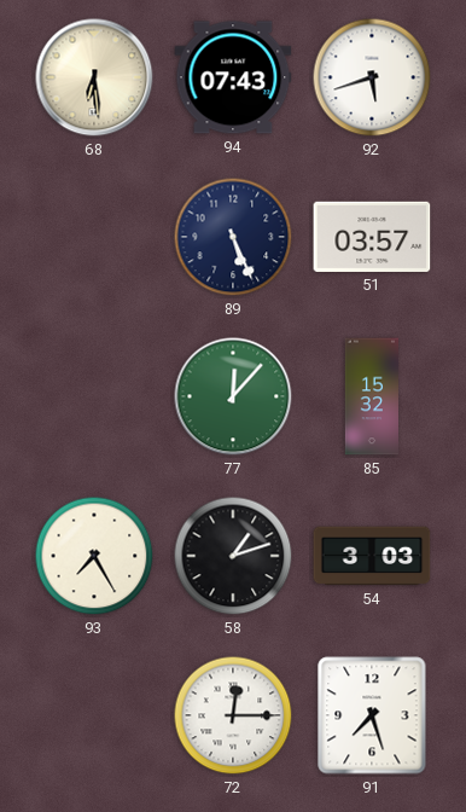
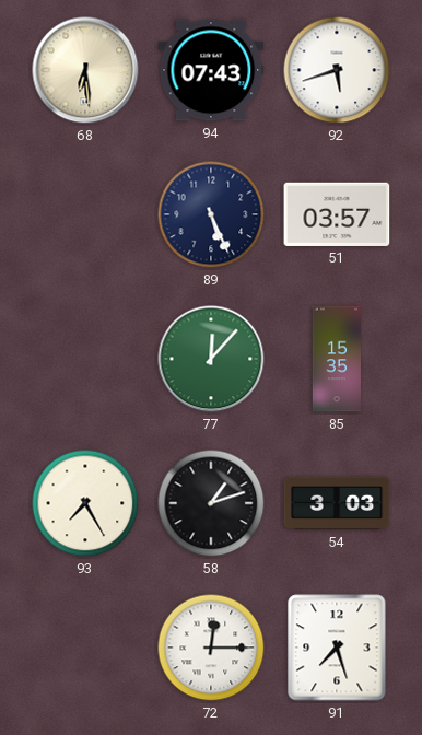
85: 15:32 -> 15:35
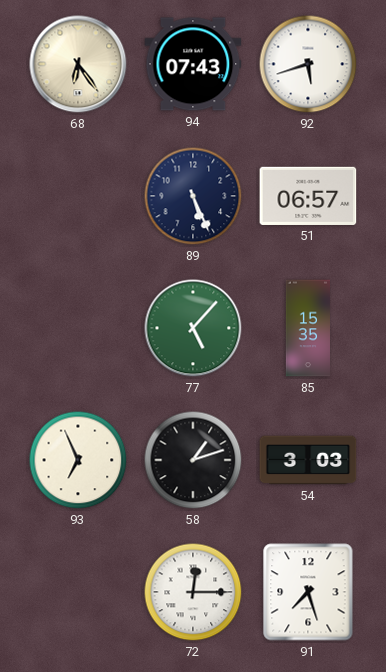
68: 6:29 -> 6:24
51: 03:57 -> 06:57
77: 12:07 -> 5:07
93: 7:25 -> 6:56
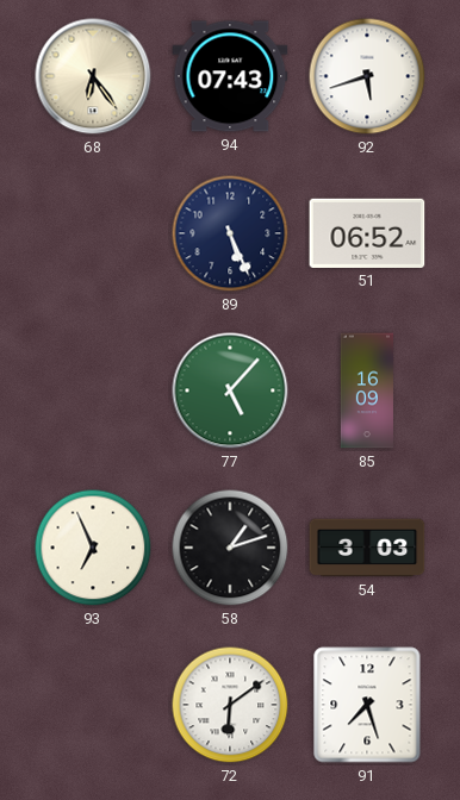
51: 06:57 -> 06:52
85: 15:35 -> 16:09
72: 12:15 -> 6:09
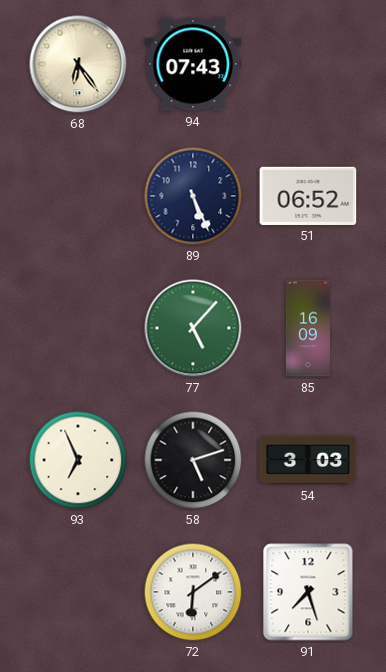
92: 5:42 -> none
58: 1:12 -> 5:12
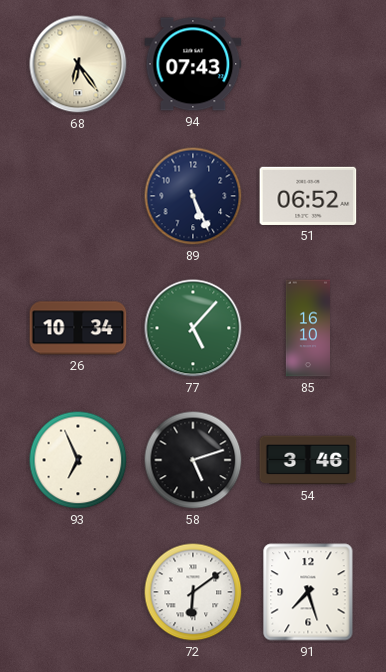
26: none -> 10:34
85: 16:09 -> 16:10
54: 3:03 -> 3:46
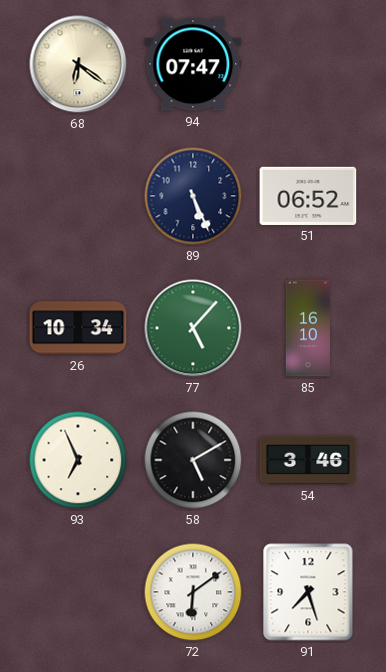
68: 6:24 -> 6:21
94: 07:43 -> 07:47
58: 5:12 -> 5:10
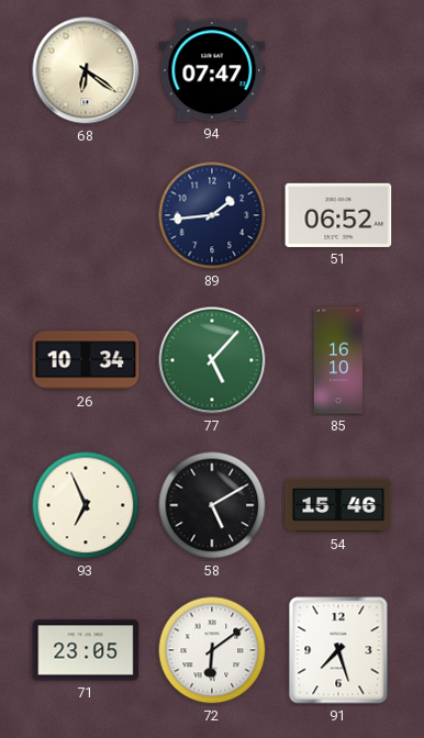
89: 5:26 -> 1:44
54: 3:46 -> 15:46
71: none -> 23:05
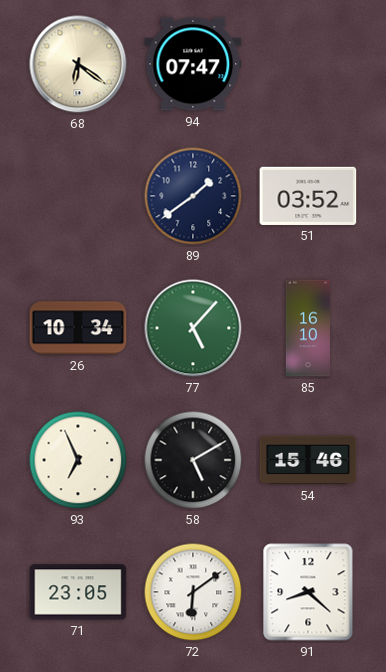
89: 1:44 -> 1:39
51: 06:52 -> 03:52
91: 7:27 -> 8:22
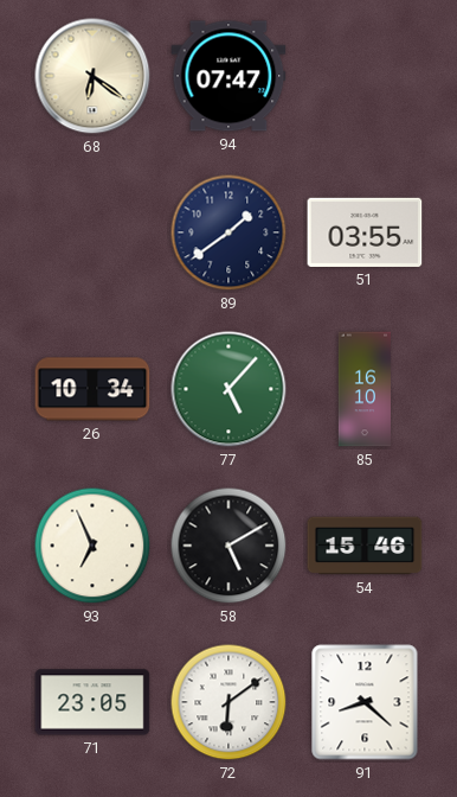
51: 03:52 -> 03:55
